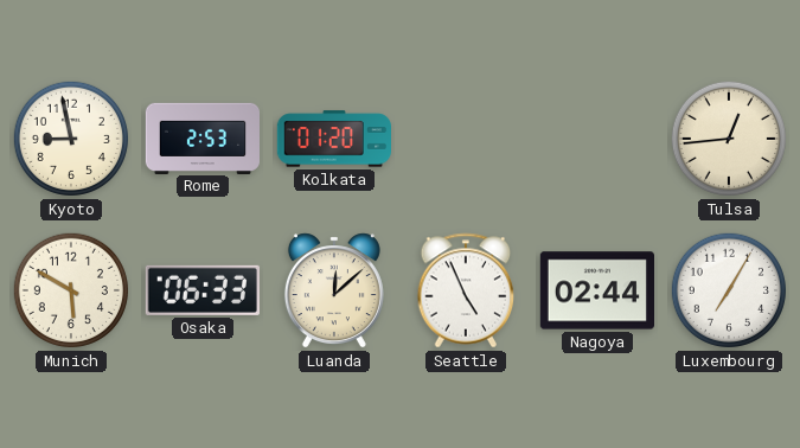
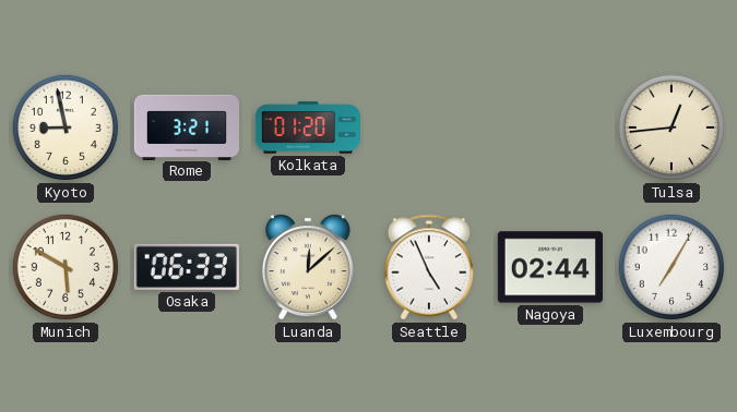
Rome: 2:53 -> 3:21
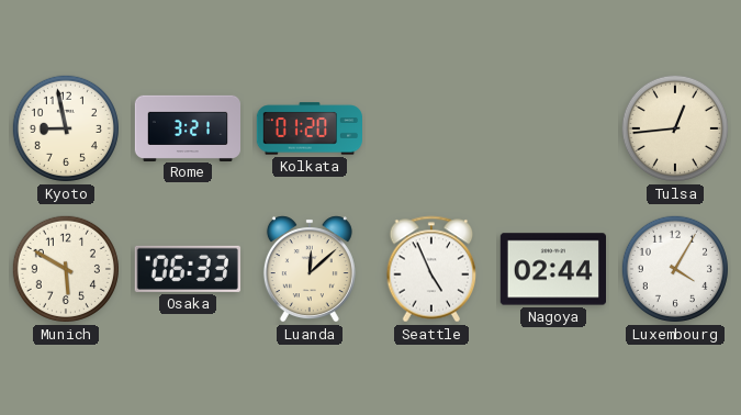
Luxembourg: 7:05 -> 4:05
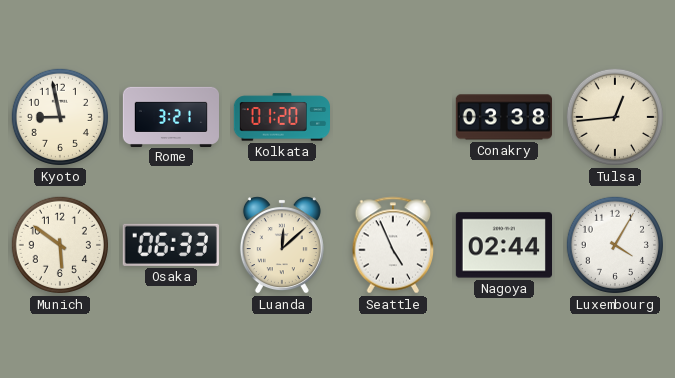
Conakry: none -> 03:38
Munich: 5:50 -> 5:51
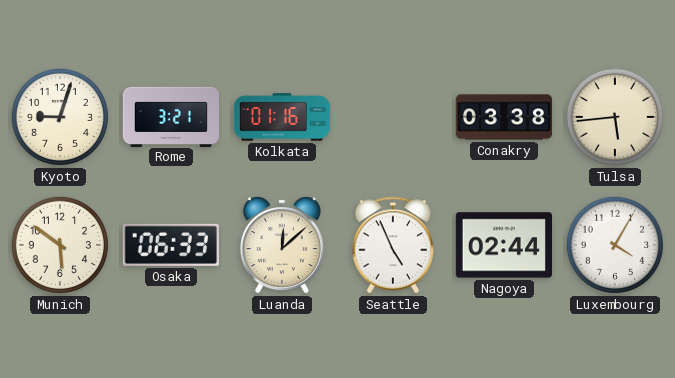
Kyoto: 8:58 -> 9:03
Kolkata: 01:20 -> 01:16
Tulsa: 12:44 -> 5:44
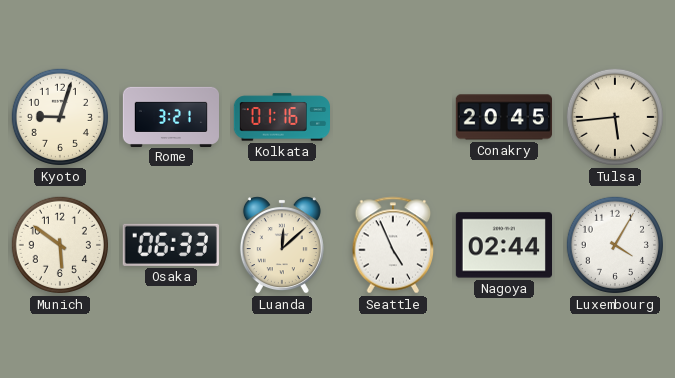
Conakry: 03:38 -> 20:45
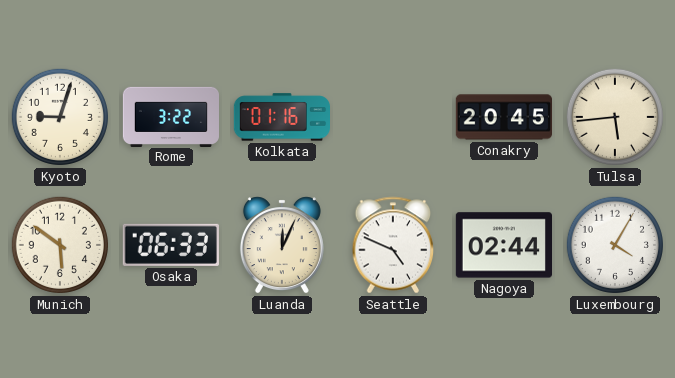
Rome: 3:21 -> 3:22
Luanda: 12:08 -> 12:04
Seattle: 4:56 -> 4:49
